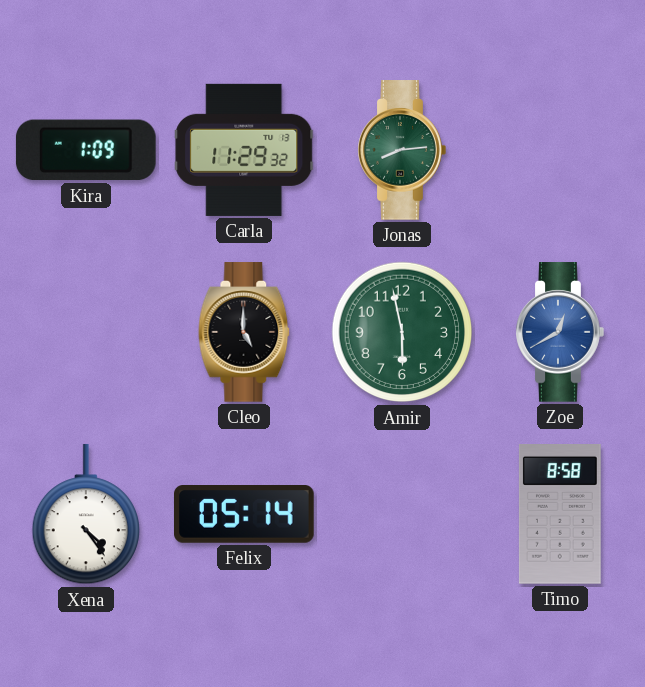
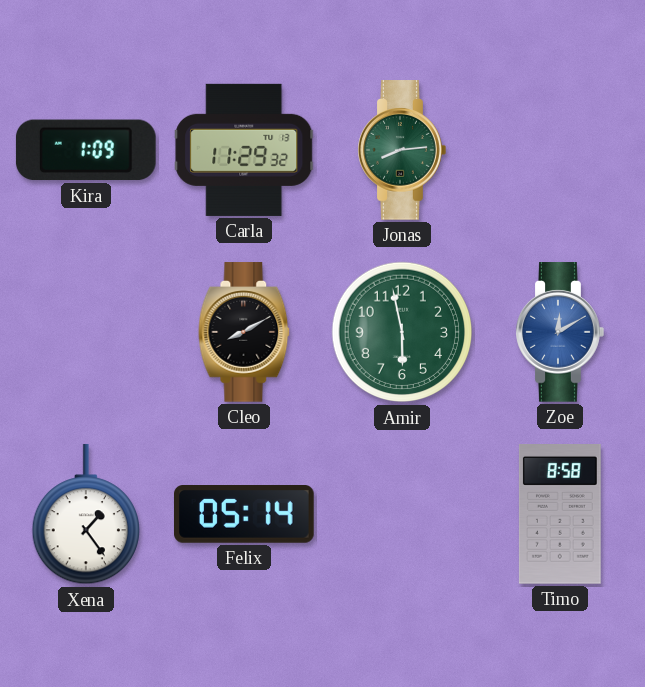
Cleo: 5:00 -> 8:10
Zoe: 12:40 -> 12:10
Xena: 4:24 -> 1:24
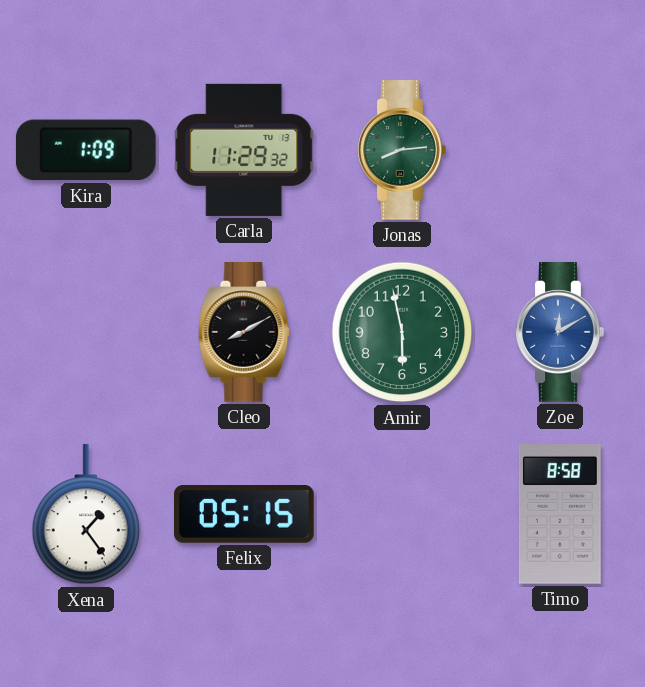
Felix: 05:14 -> 05:15
